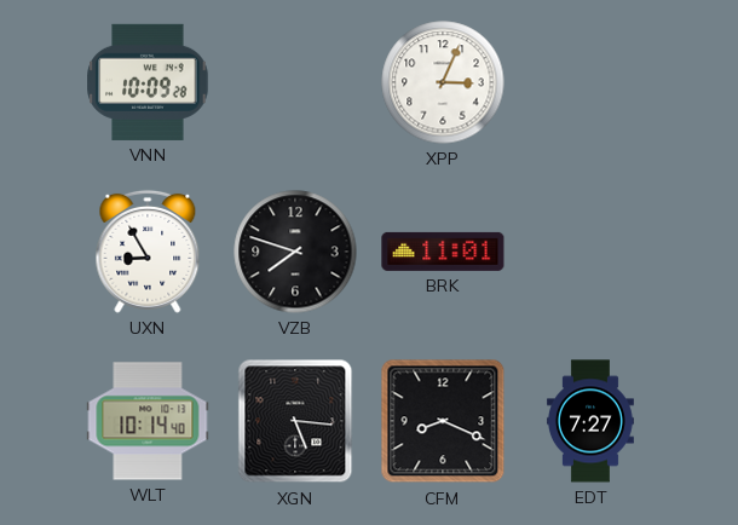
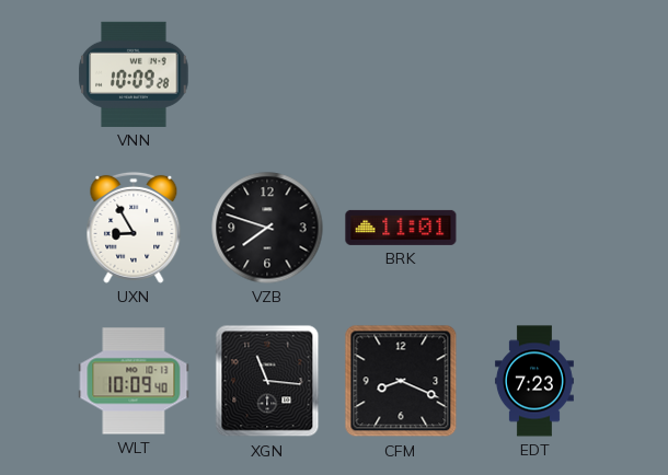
XPP: 3:04 -> none
WLT: 10:14 -> 10:09
XGN: 5:16 -> 11:16
EDT: 7:27 -> 7:23
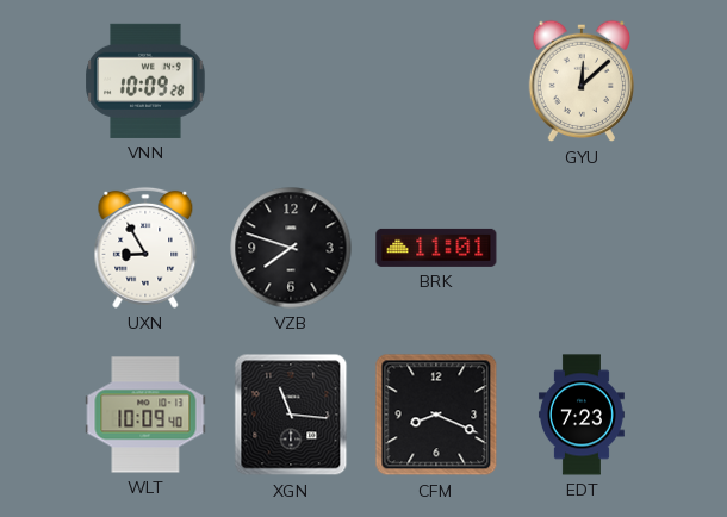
GYU: none -> 12:08
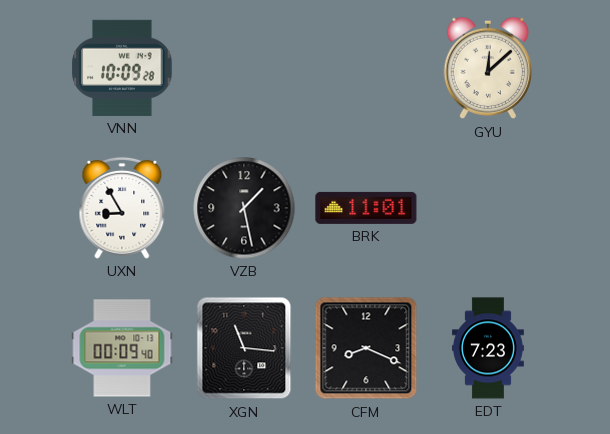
VZB: 7:48 -> 1:28
WLT: 10:09 -> 00:09
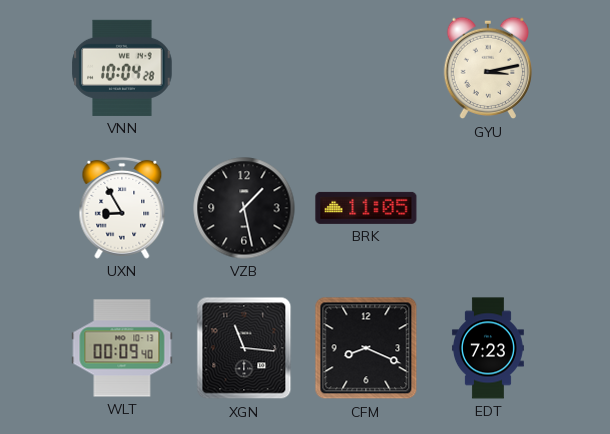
VNN: 10:09 -> 10:04
GYU: 12:08 -> 3:13
BRK: 11:01 -> 11:05
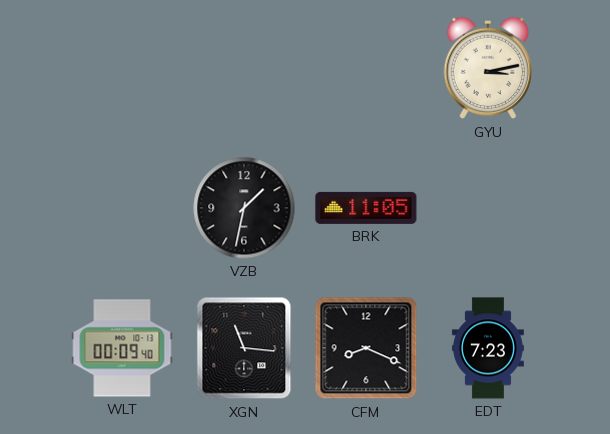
VNN: 10:04 -> none
UXN: 8:55 -> none
VZB: 1:28 -> 1:32
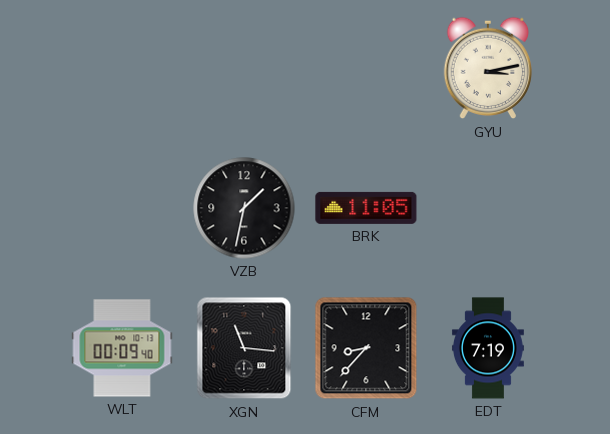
CFM: 8:19 -> 8:37
EDT: 7:23 -> 7:19
